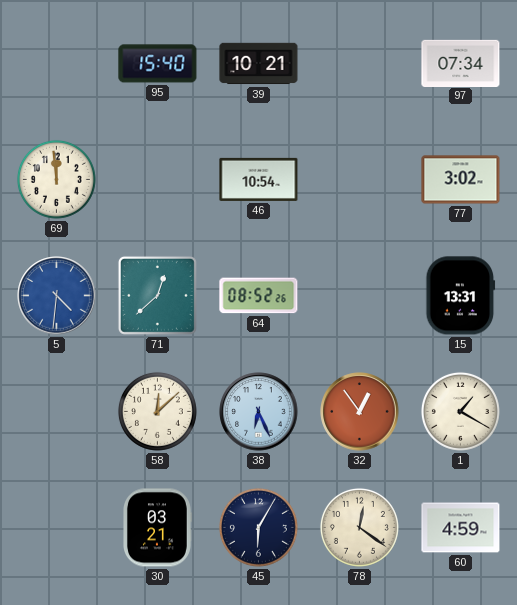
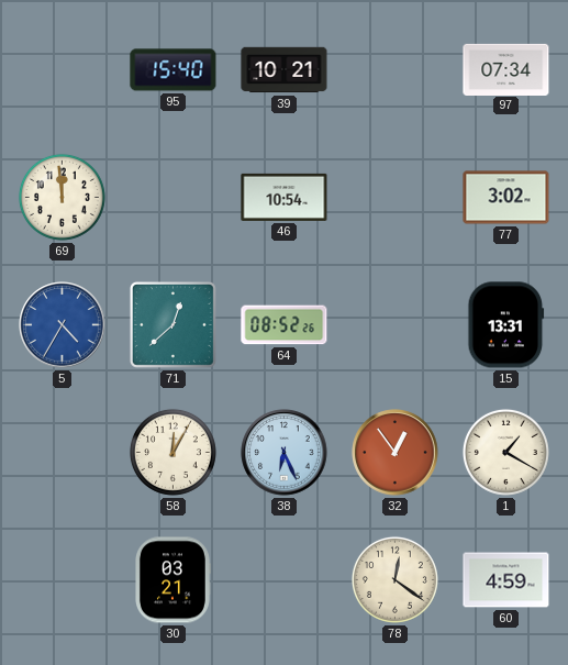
5: 4:31 -> 4:35
58: 12:08 -> 12:05
45: 6:05 -> none
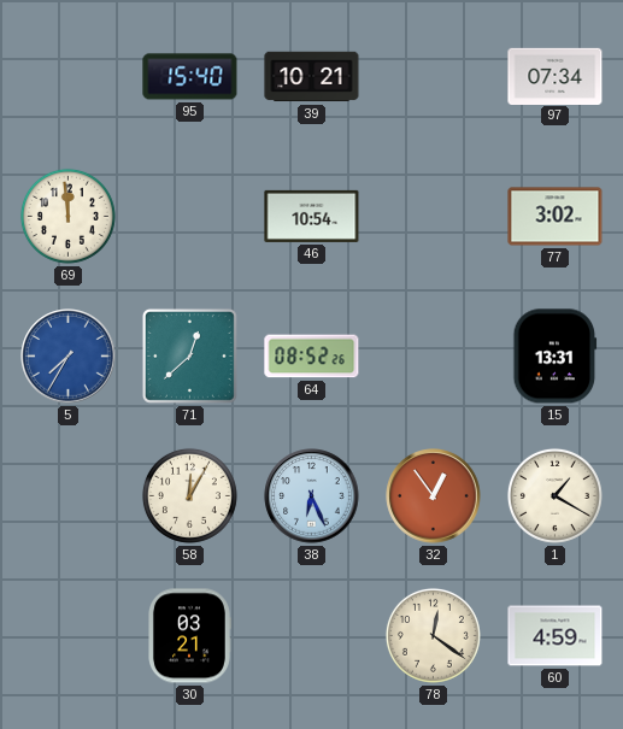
5: 4:35 -> 7:35
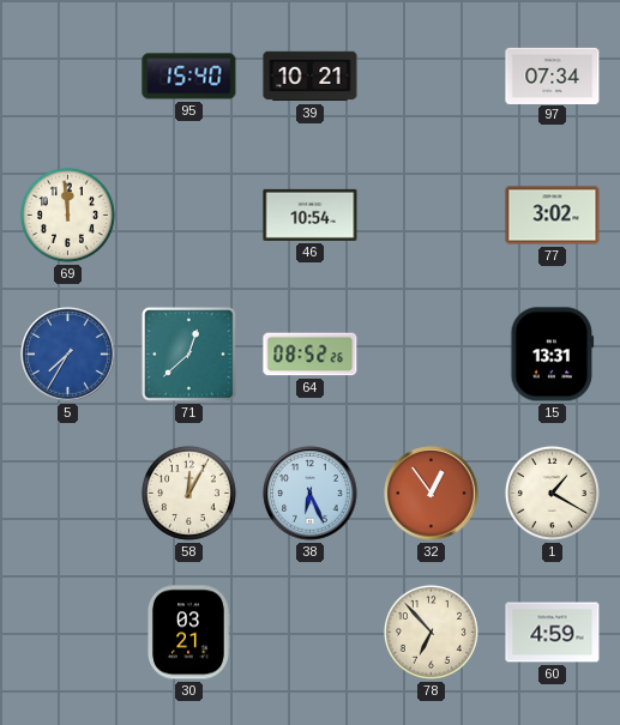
78: 12:21 -> 6:53
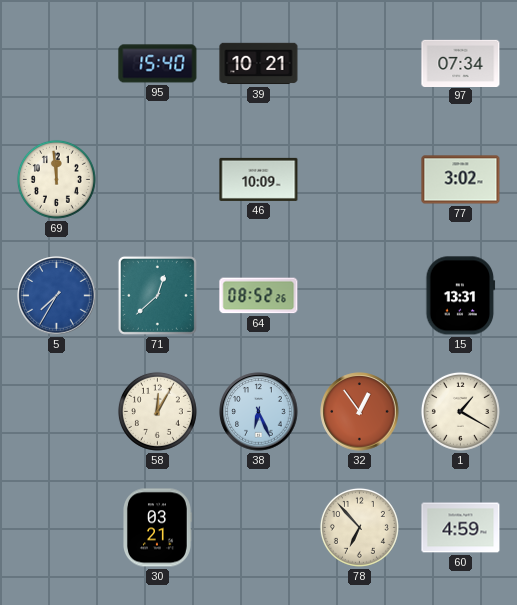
46: 10:54 -> 10:09
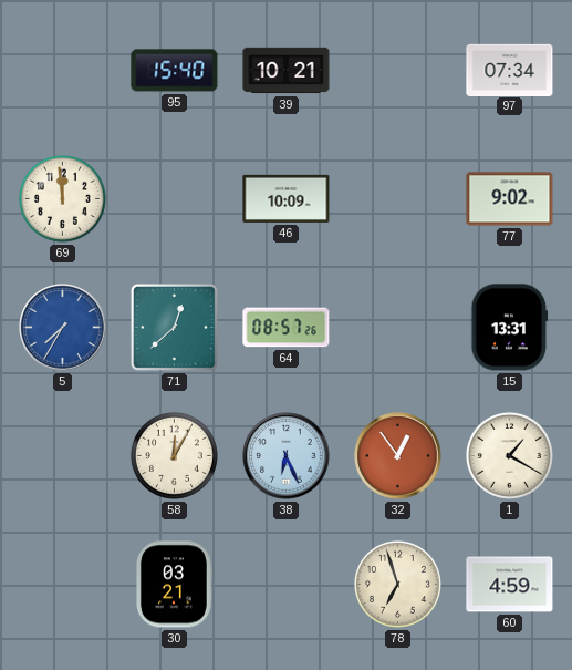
77: 3:02 -> 9:02
64: 08:52 -> 08:57
78: 6:53 -> 6:57
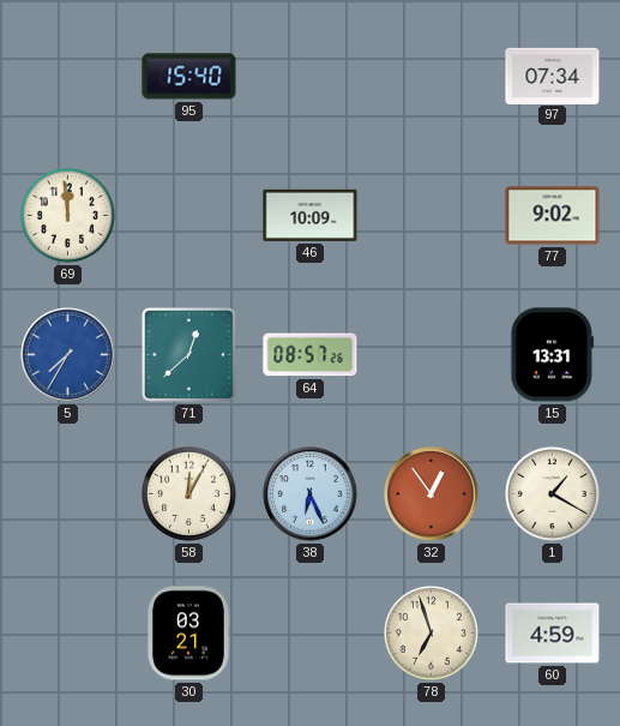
39: 10:21 -> none
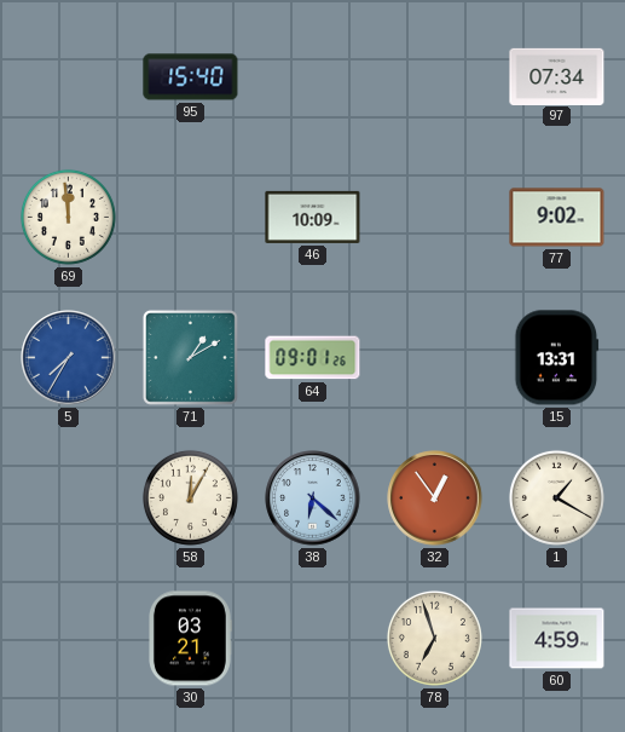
71: 12:38 -> 1:10
64: 08:57 -> 09:01
38: 6:26 -> 6:22
